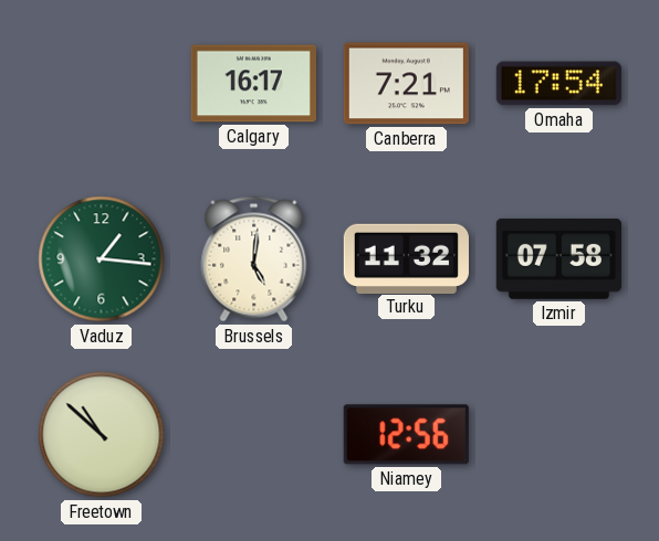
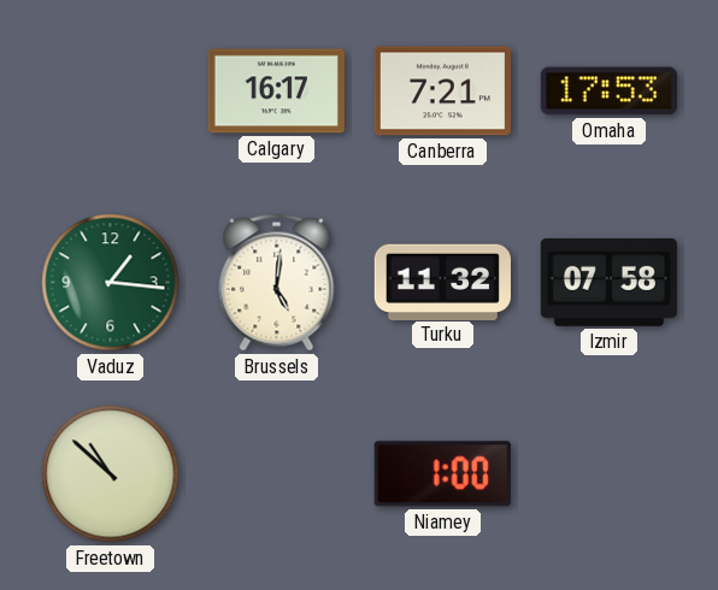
Omaha: 17:54 -> 17:53
Niamey: 12:56 -> 1:00
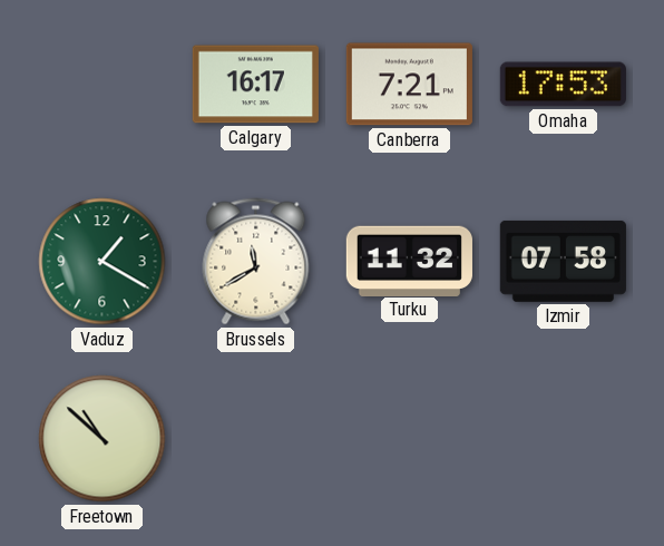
Vaduz: 1:16 -> 1:20
Brussels: 5:01 -> 11:40
Niamey: 1:00 -> none
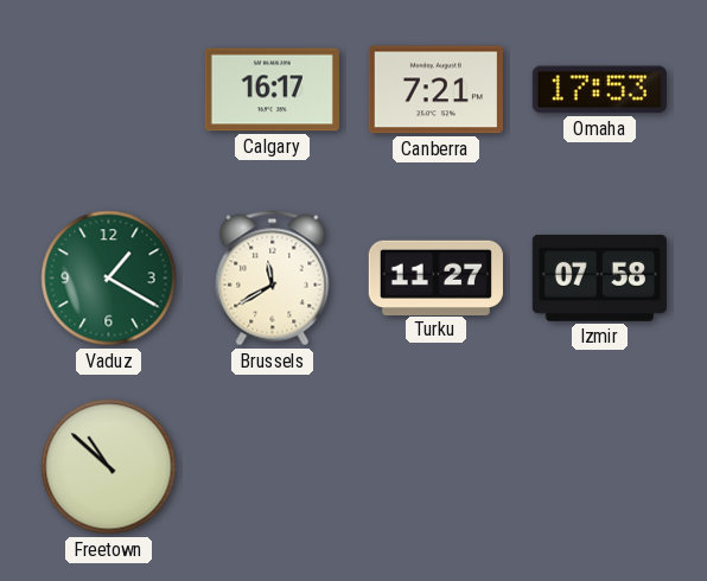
Turku: 11:32 -> 11:27
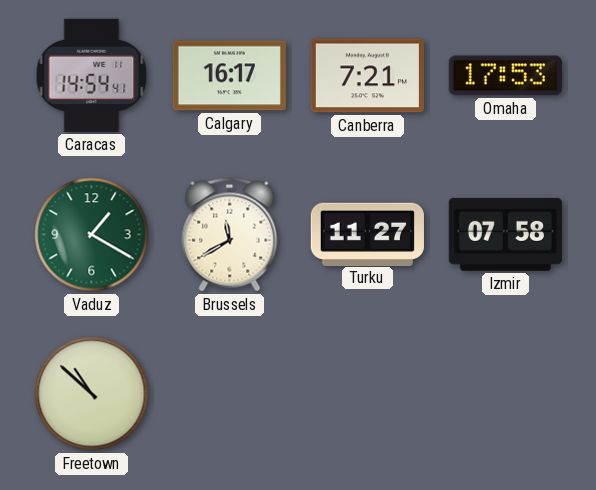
Caracas: none -> 14:54
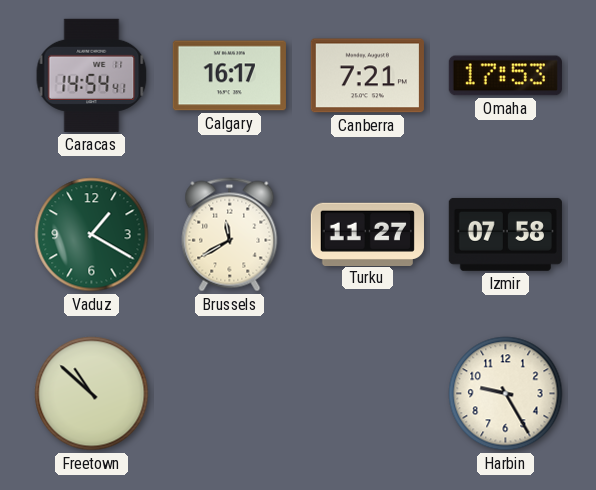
Harbin: none -> 9:25
